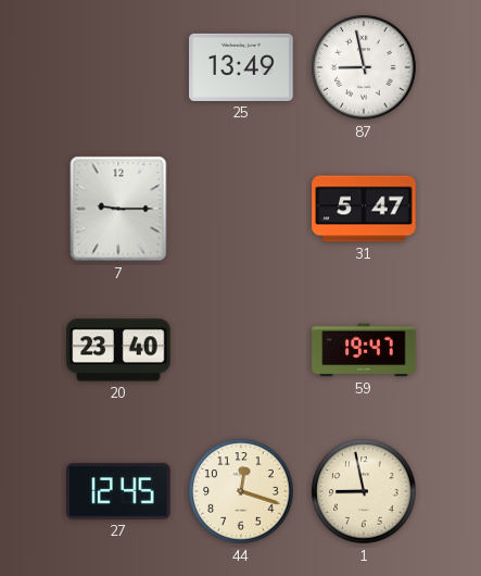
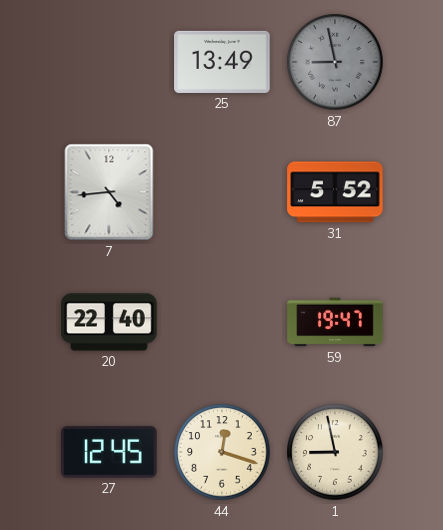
87 dial: white -> grey
7: 9:15 -> 4:44
31: 5:47 -> 5:52
20: 23:40 -> 22:40
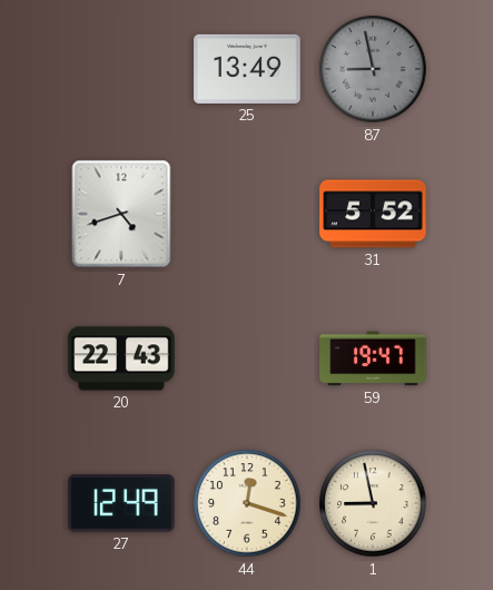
7: 4:44 -> 4:42
20: 22:40 -> 22:43
27: 12:45 -> 12:49
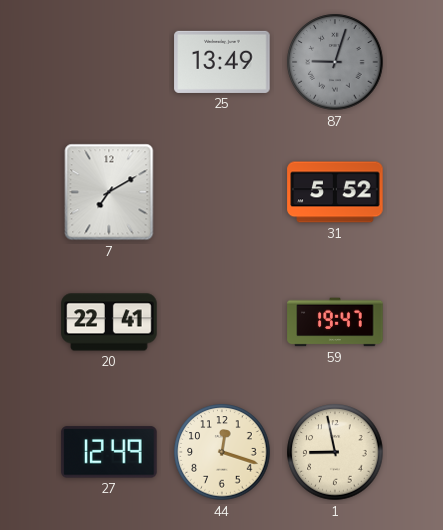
87: 8:58 -> 9:03
7: 4:42 -> 7:10
20: 22:43 -> 22:41
